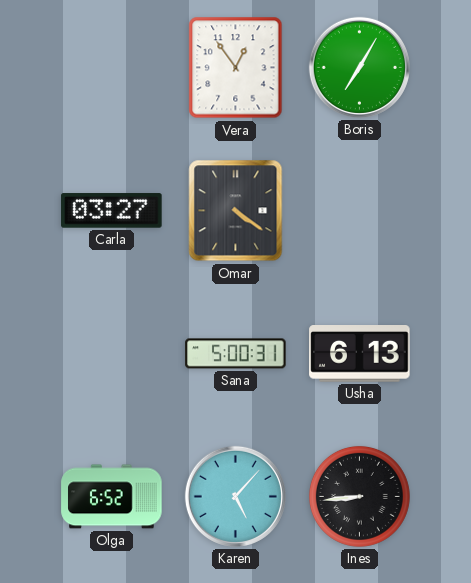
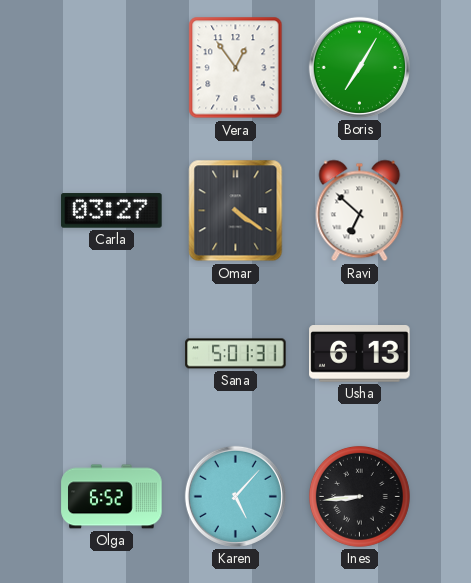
Ravi: none -> 6:52
Sana: 5:00 -> 5:01
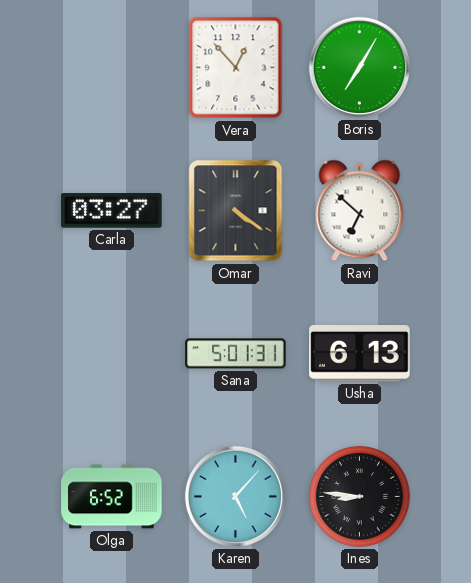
Vera: 12:54 -> 12:53
Ines: 8:44 -> 8:46
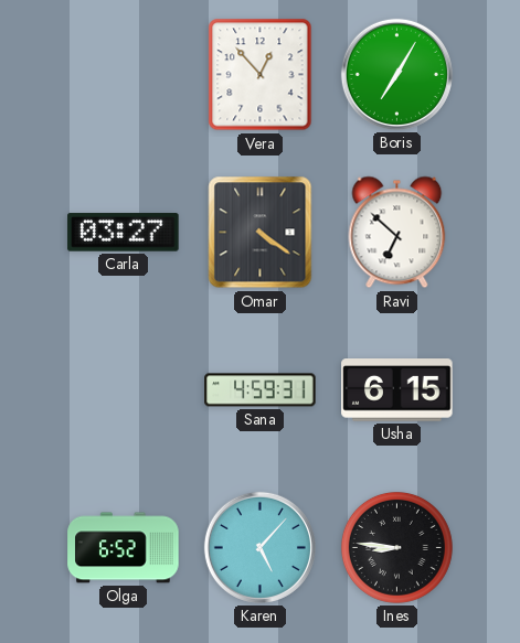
Sana: 5:01 -> 4:59
Usha: 6:13 -> 6:15
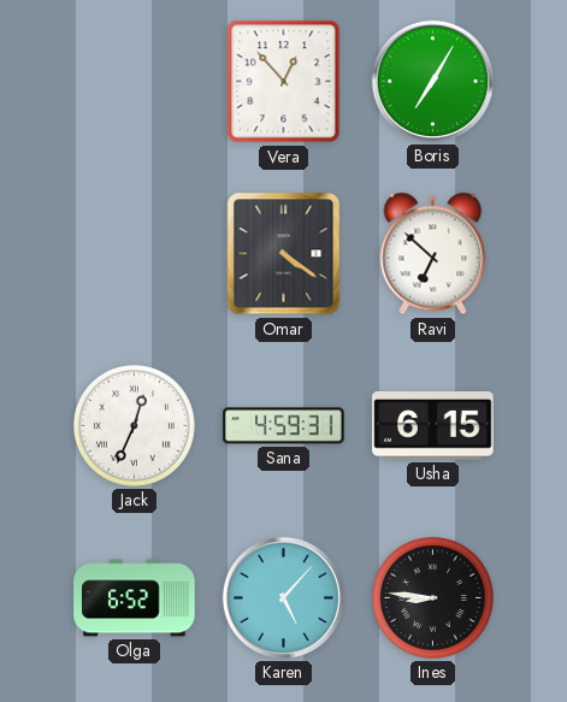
Carla: 03:27 -> none
Jack: none -> 12:34
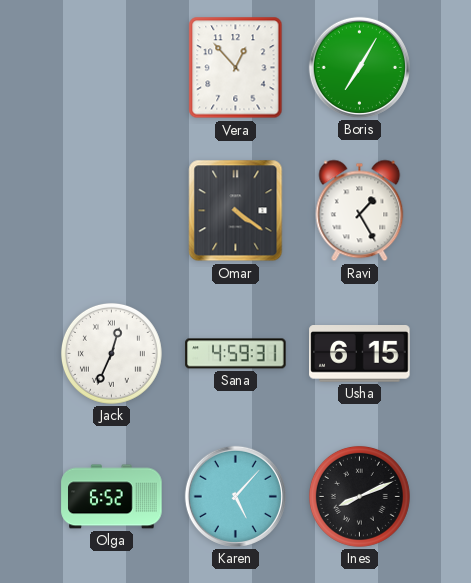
Ravi: 6:52 -> 1:25
Ines: 8:46 -> 8:11
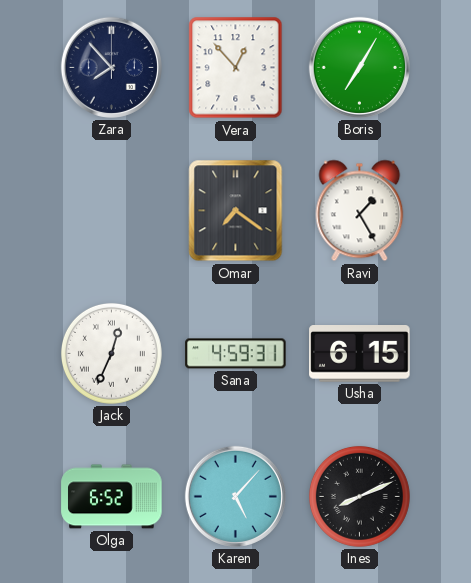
Zara: none -> 7:53
Omar: 4:21 -> 7:21
